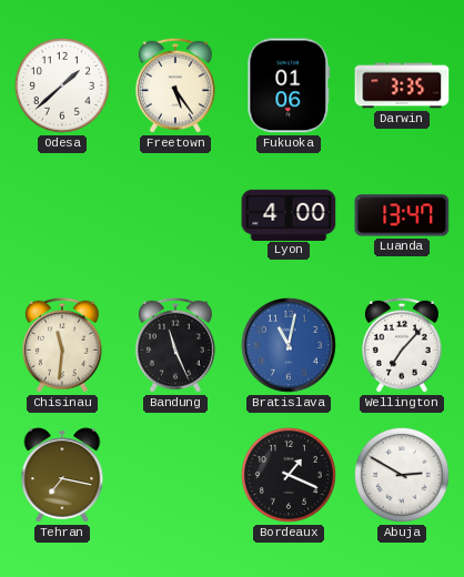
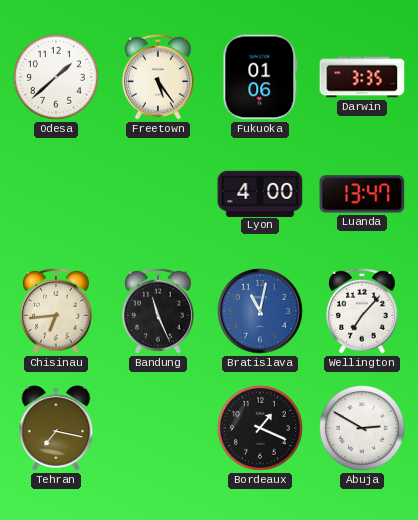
Chisinau: 11:31 -> 6:44
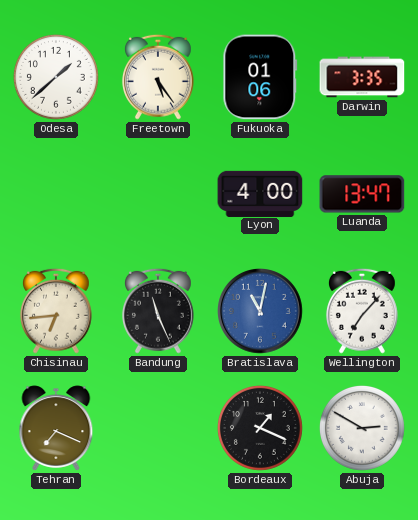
Tehran: 7:17 -> 7:19
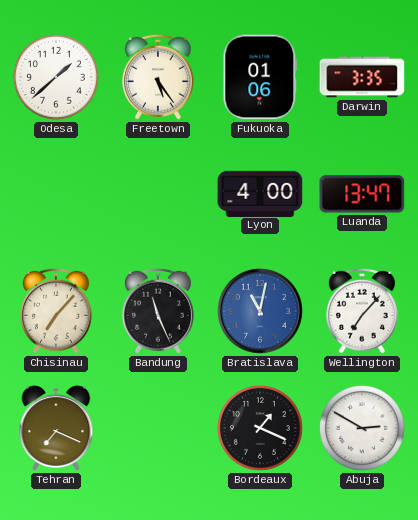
Chisinau: 6:44 -> 7:07
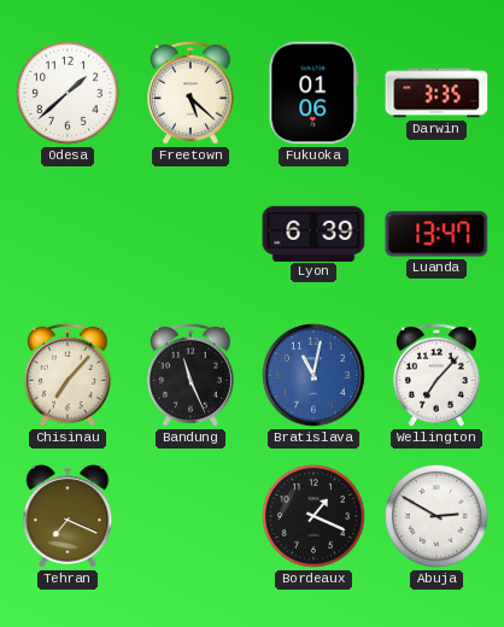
Freetown: 5:24 -> 5:22
Lyon: 4:00 -> 6:39
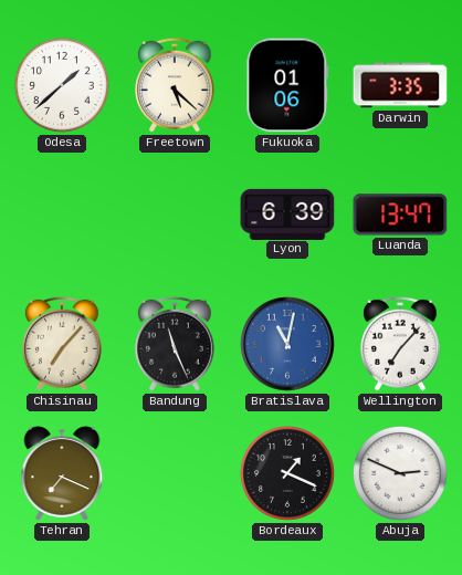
Abuja: 2:50 -> 2:49
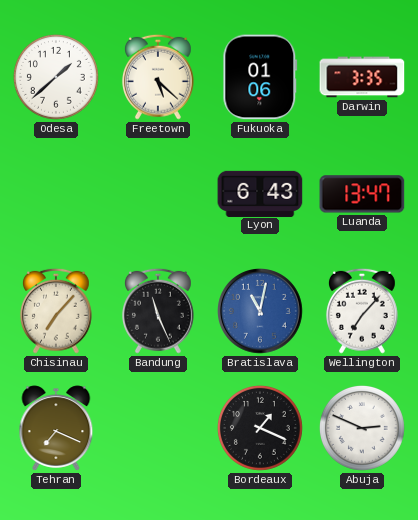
Lyon: 6:39 -> 6:43
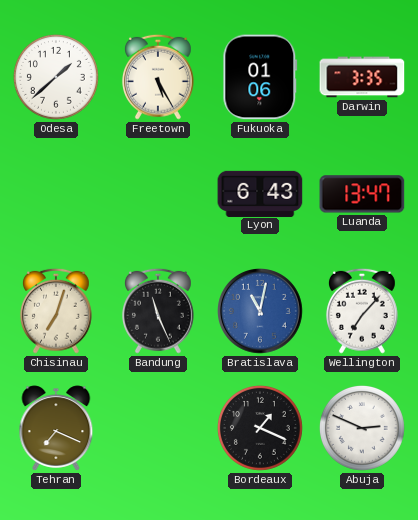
Freetown: 5:22 -> 5:25
Chisinau: 7:07 -> 7:03
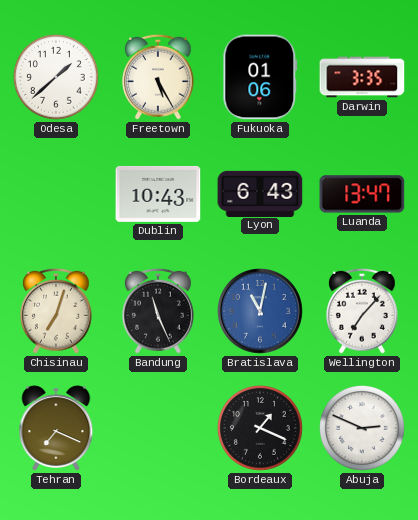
Dublin: none -> 10:43
